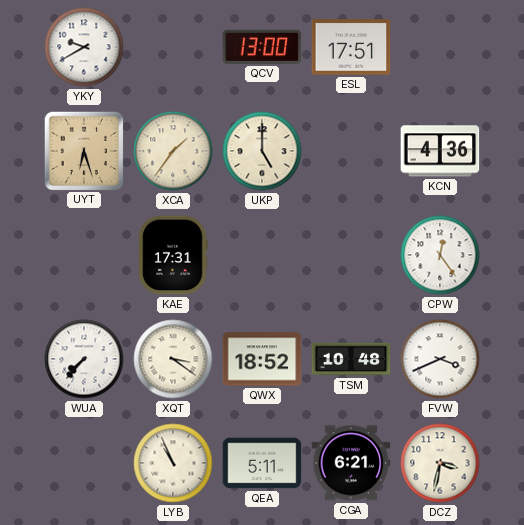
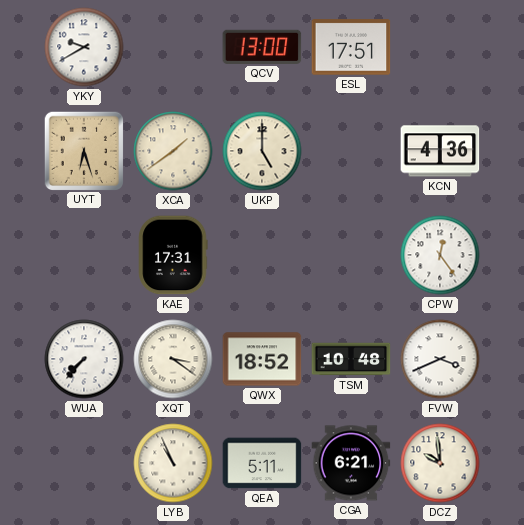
XCA: 1:36 -> 1:39
DCZ: 3:32 -> 9:59
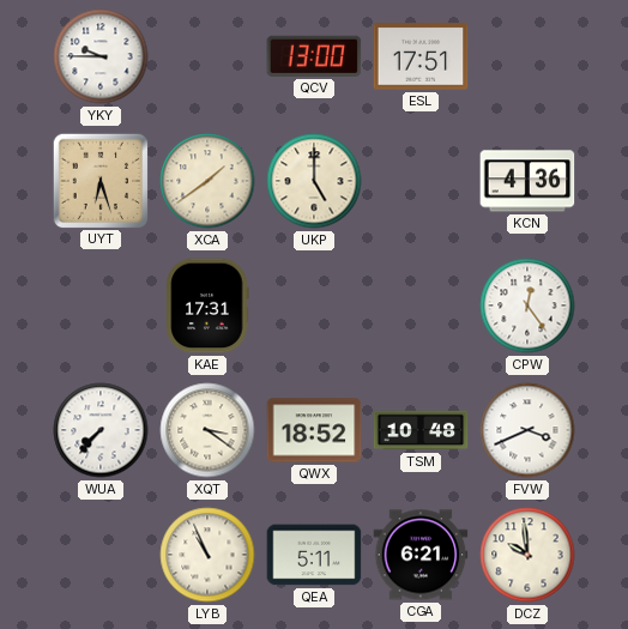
YKY: 9:40 -> 9:45
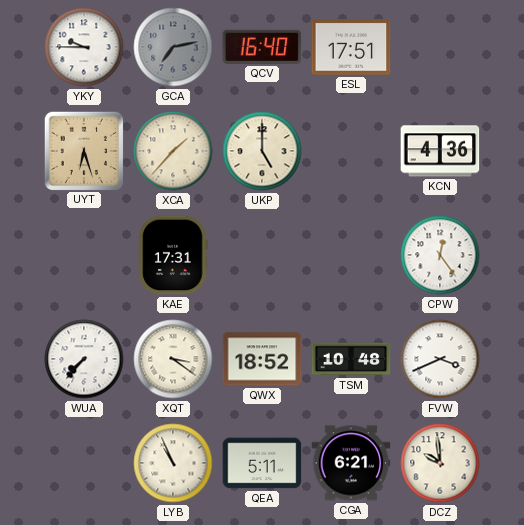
GCA: none -> 7:13
QCV: 13:00 -> 16:40
XCA: 1:39 -> 1:37
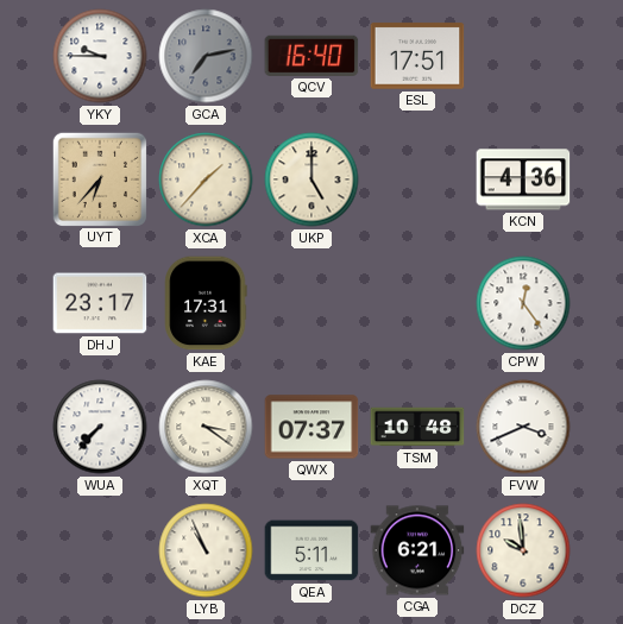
UYT: 6:27 -> 6:37
DHJ: none -> 23:17
QWX: 18:52 -> 07:37
